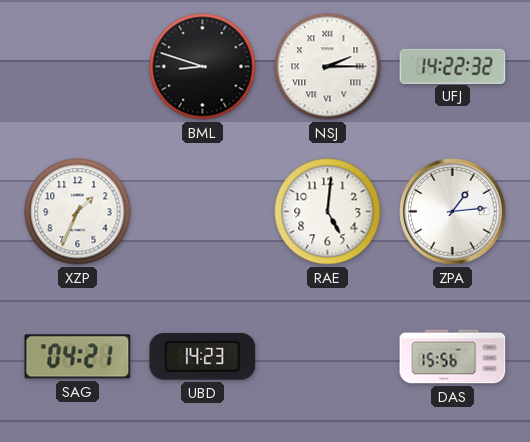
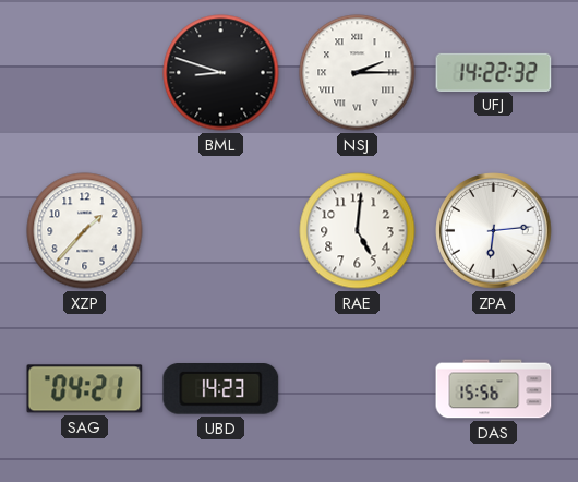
XZP: 1:34 -> 1:37
ZPA: 1:14 -> 6:14
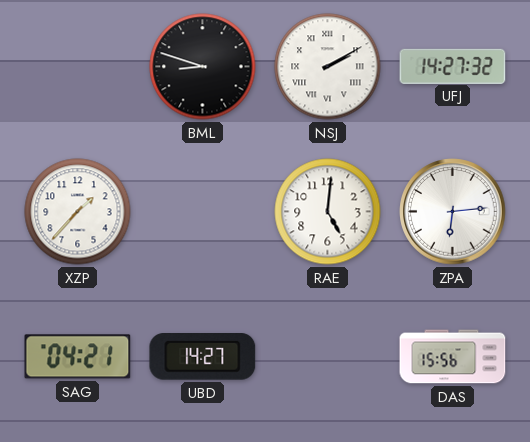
NSJ: 2:15 -> 2:10
UFJ: 14:22 -> 14:27
UBD: 14:23 -> 14:27
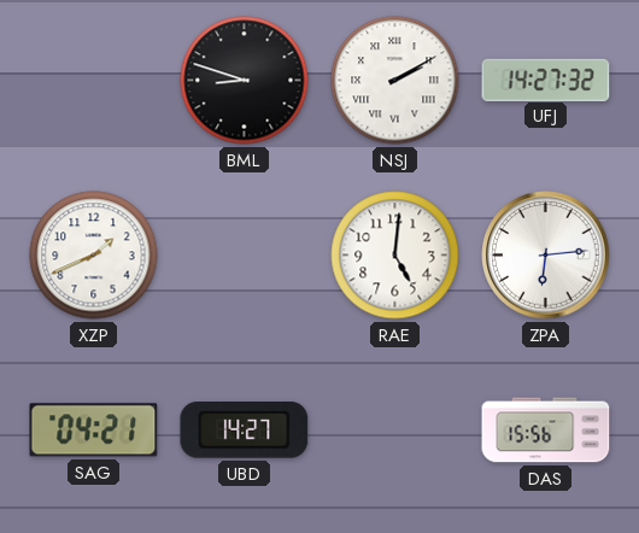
XZP: 1:37 -> 1:41
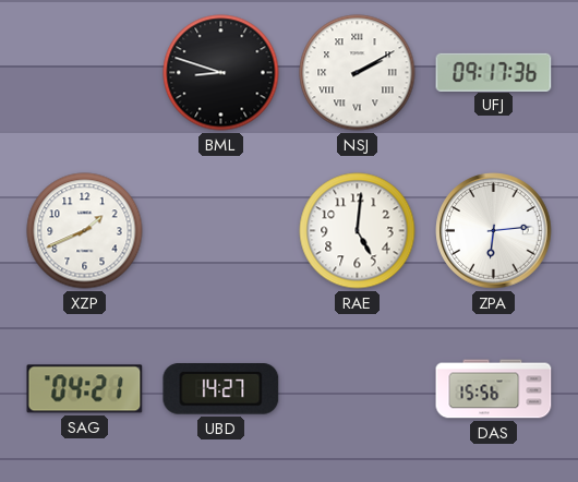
UFJ: 14:27 -> 09:17
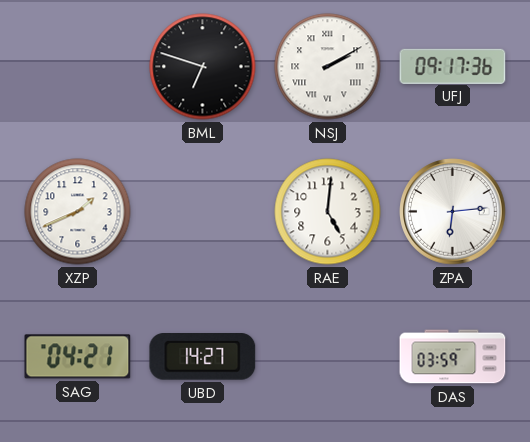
BML: 8:48 -> 6:48
DAS: 15:56 -> 03:59
